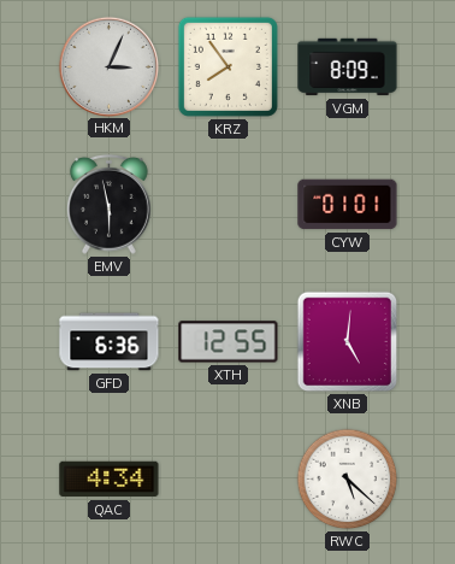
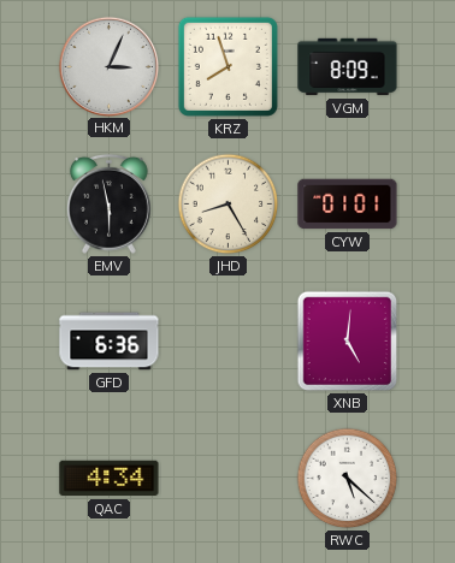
KRZ: 7:54 -> 7:57
JHD: none -> 8:25
XTH: 12:55 -> none
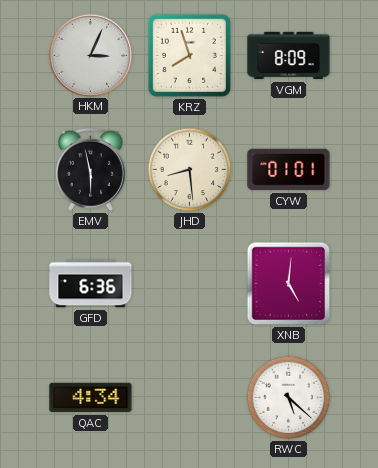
JHD: 8:25 -> 8:29
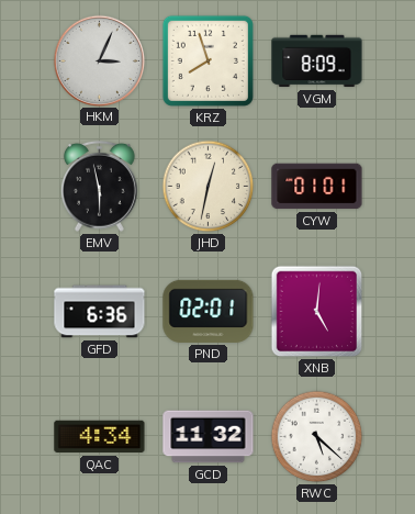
JHD: 8:29 -> 12:32
PND: none -> 02:01
GCD: none -> 11:32
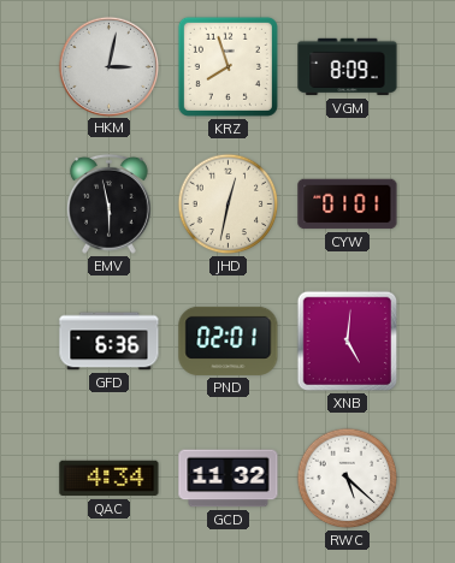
HKM: 3:04 -> 3:02
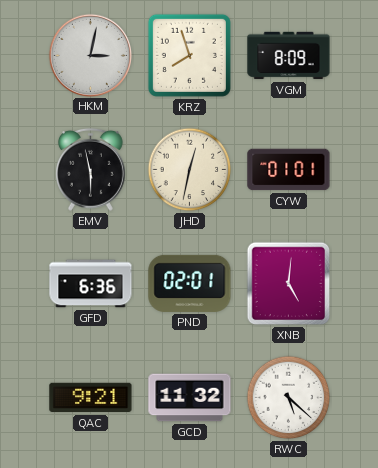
QAC: 4:34 -> 9:21
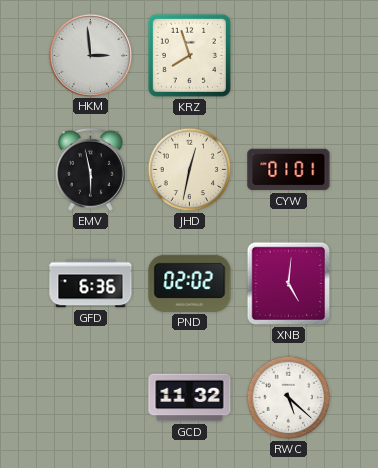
HKM: 3:02 -> 2:59
VGM: 8:09 -> none
PND: 02:01 -> 02:02
QAC: 9:21 -> none
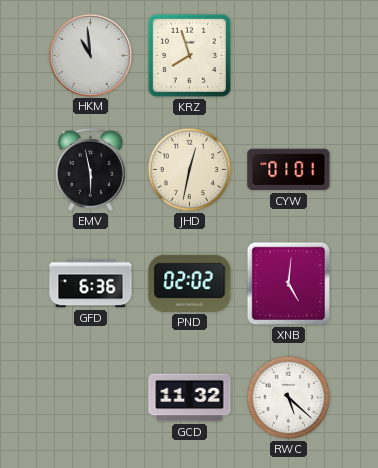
HKM: 2:59 -> 10:59
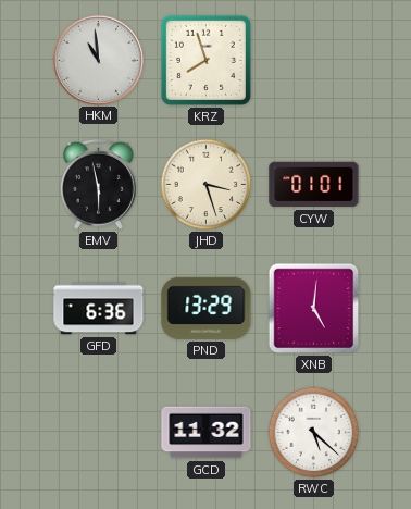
JHD: 12:32 -> 3:27
PND: 02:02 -> 13:29
